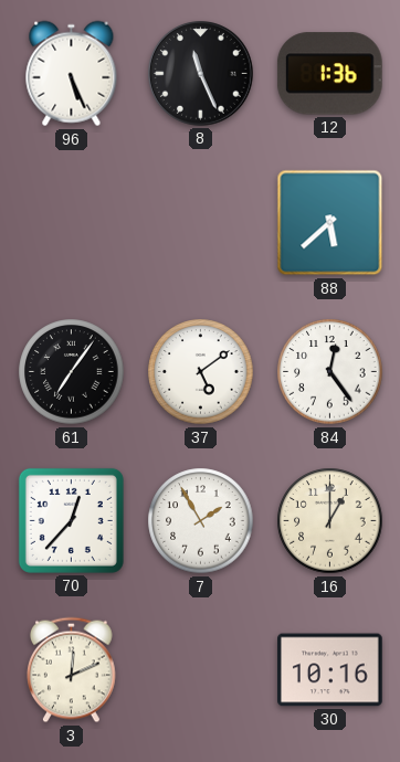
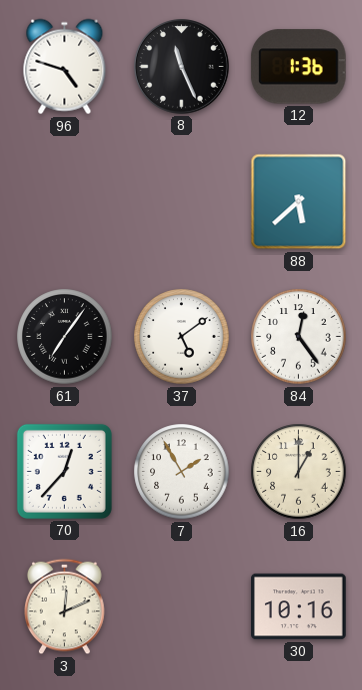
96: 5:26 -> 4:48
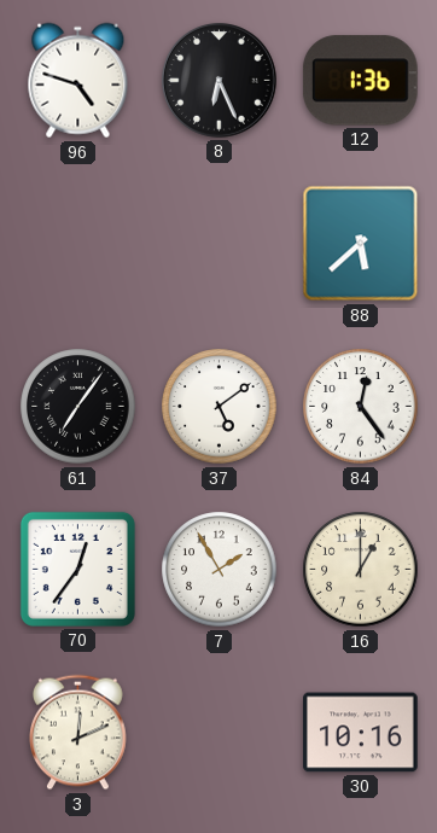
8: 11:26 -> 6:26
70: 12:37 -> 12:36
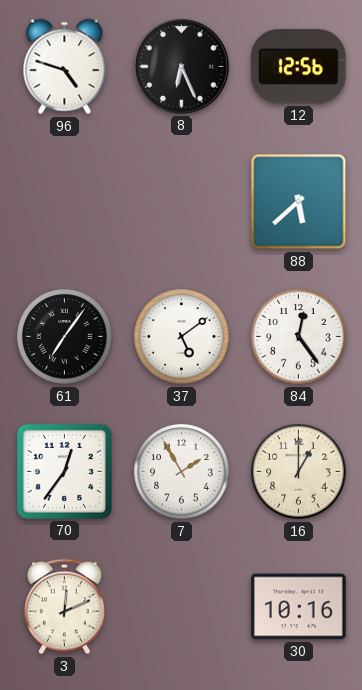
12: 1:36 -> 12:56
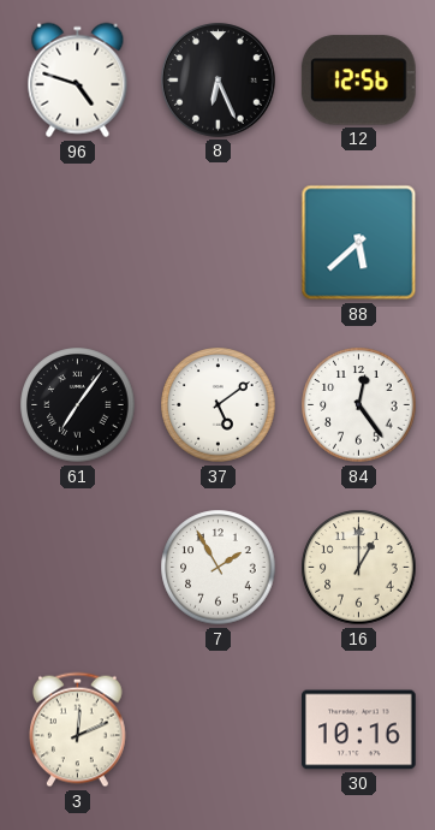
70: 12:36 -> none
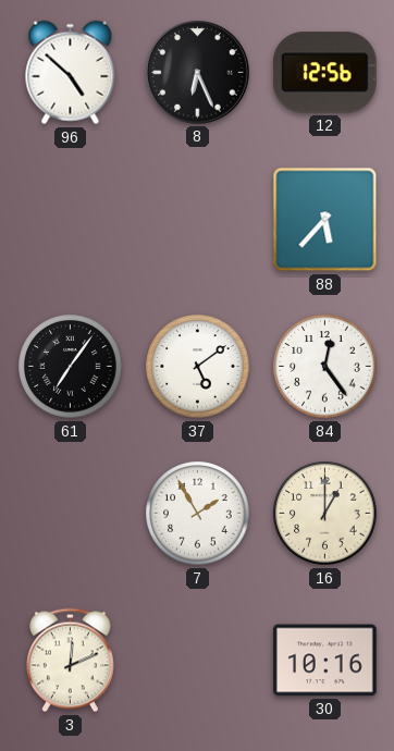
96: 4:48 -> 4:52
88: 5:38 -> 5:37
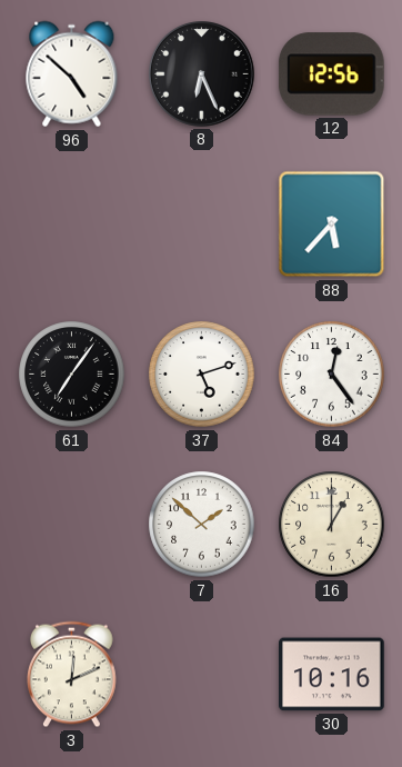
37: 5:09 -> 5:12
7: 1:55 -> 1:52
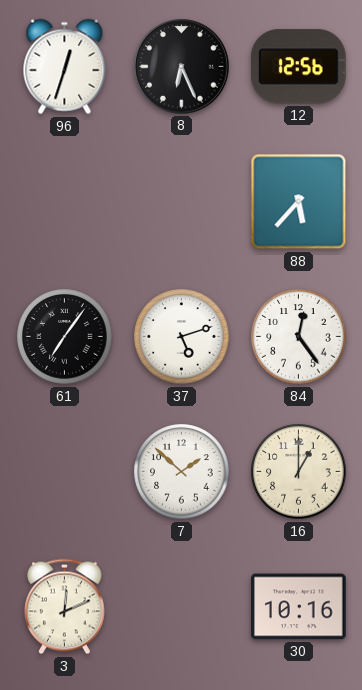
96: 4:52 -> 12:33
